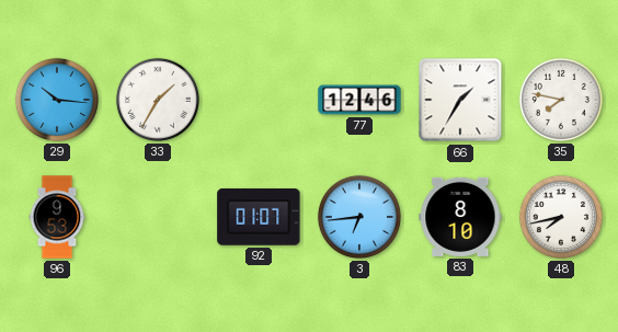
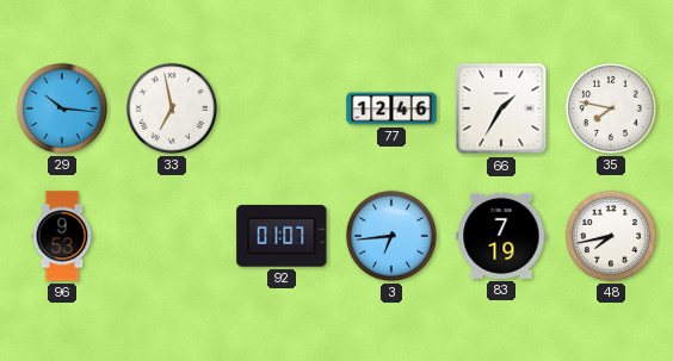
33: 1:35 -> 6:58
83: 8:10 -> 7:19
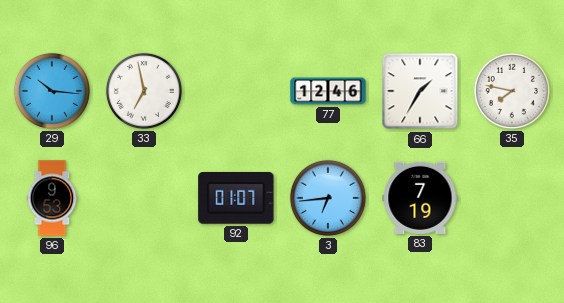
48: 7:43 -> none
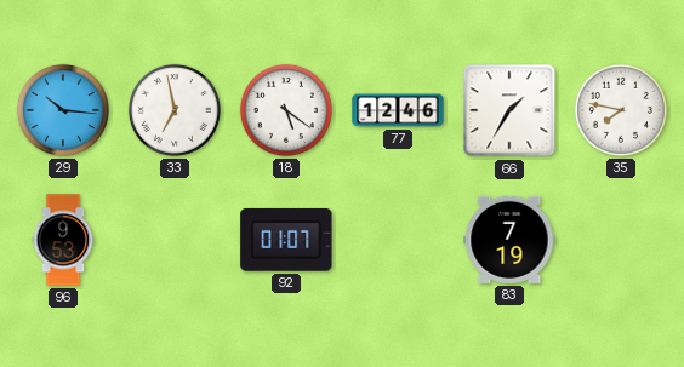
18: none -> 5:21
3: 6:44 -> none
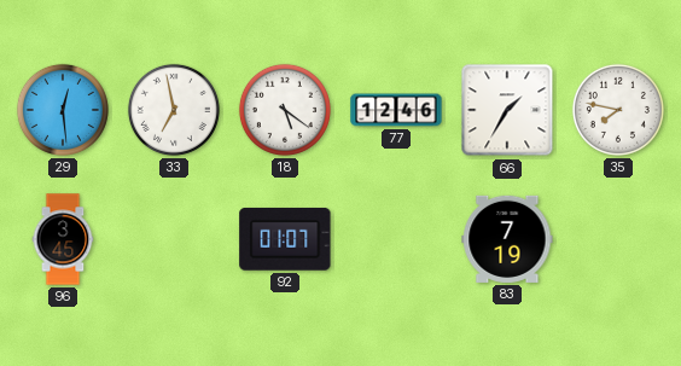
29: 10:16 -> 12:29
96: 9:53 -> 3:45
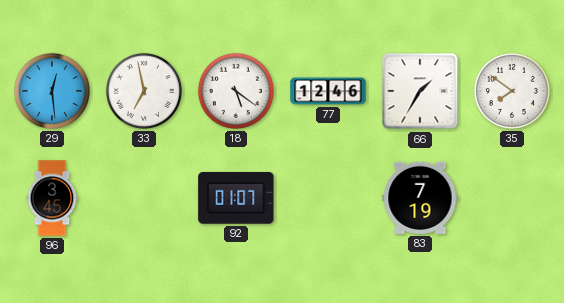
35: 7:47 -> 7:51
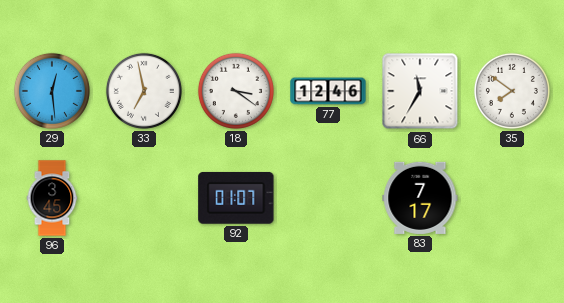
18: 5:21 -> 3:21
66: 1:35 -> 11:35
83: 7:19 -> 7:17
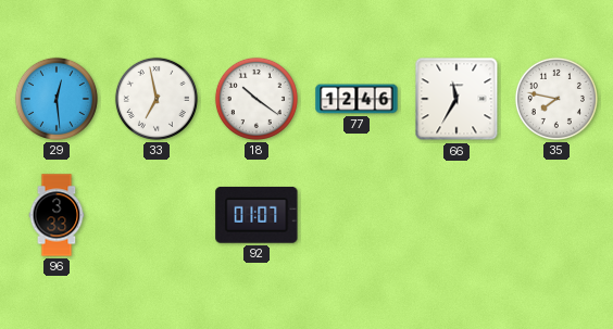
18: 3:21 -> 10:21
35: 7:51 -> 7:47
96: 3:45 -> 3:33
83: 7:17 -> none
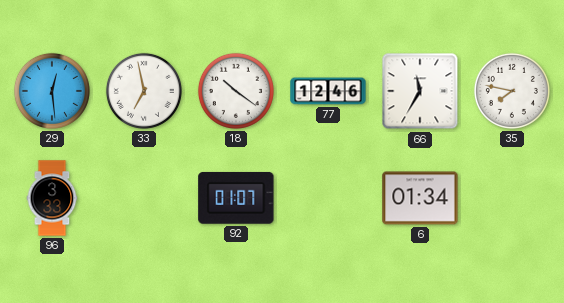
6: none -> 01:34
